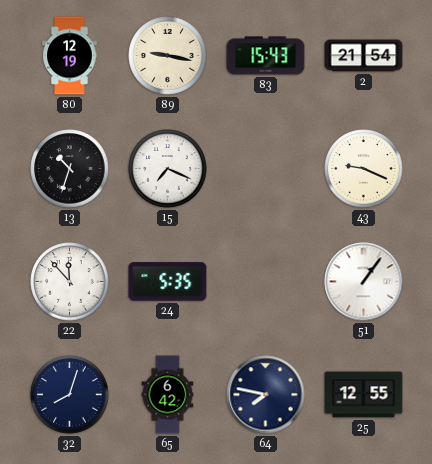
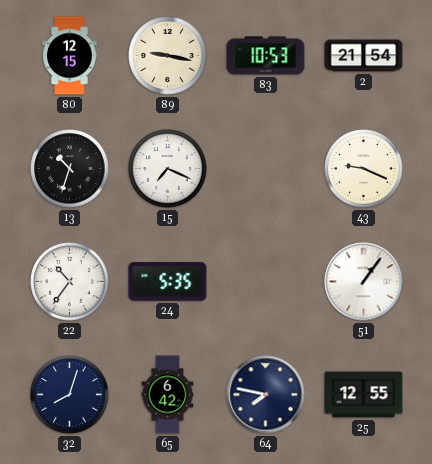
80: 12:19 -> 12:15
83: 15:43 -> 10:53
22: 11:53 -> 10:36
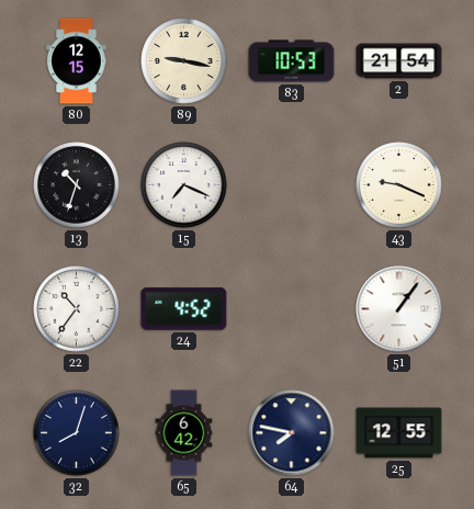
24: 5:35 -> 4:52
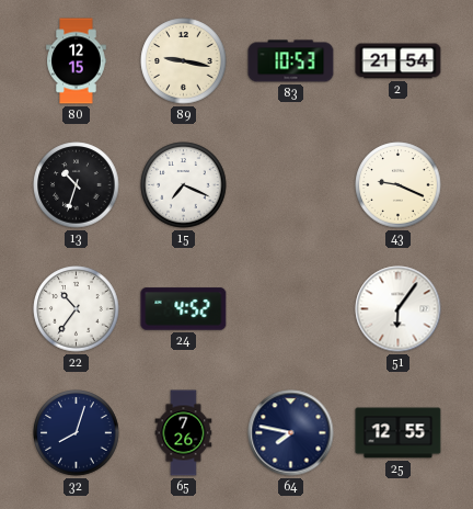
51: 1:06 -> 6:06
65: 6:42 -> 7:26
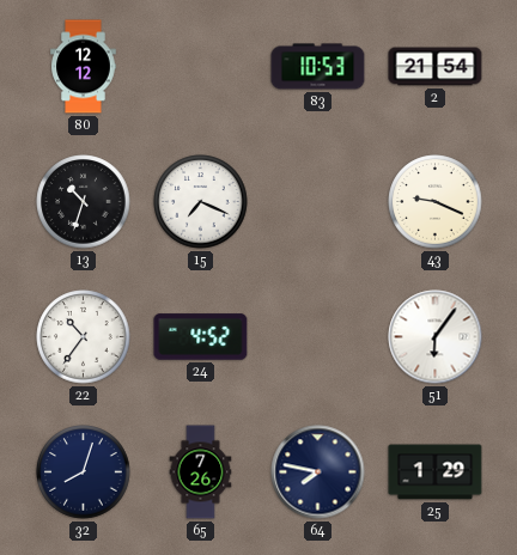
80: 12:15 -> 12:12
89: 9:17 -> none
25: 12:55 -> 1:29
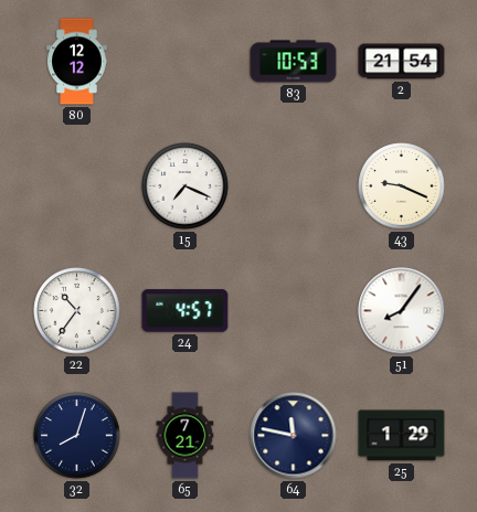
13: 10:33 -> none
24: 4:52 -> 4:57
51: 6:06 -> 8:06
65: 7:26 -> 7:21
64: 7:47 -> 11:47
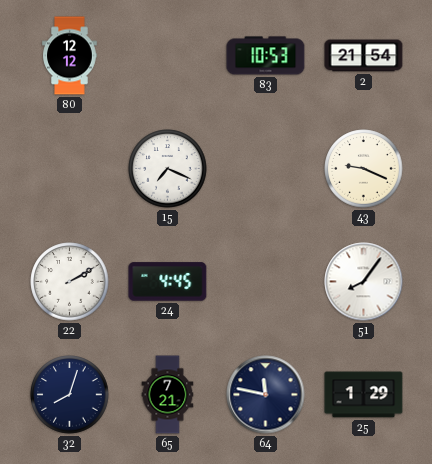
22: 10:36 -> 2:10
24: 4:57 -> 4:45
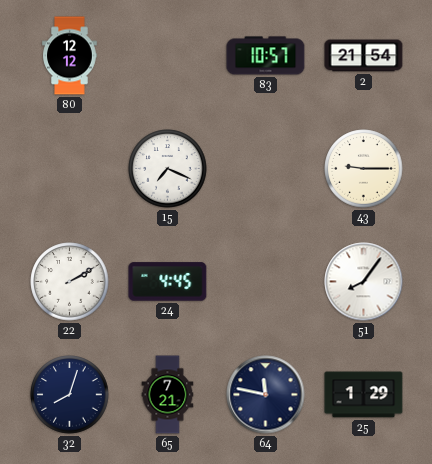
83: 10:53 -> 10:57
43: 9:19 -> 9:15
